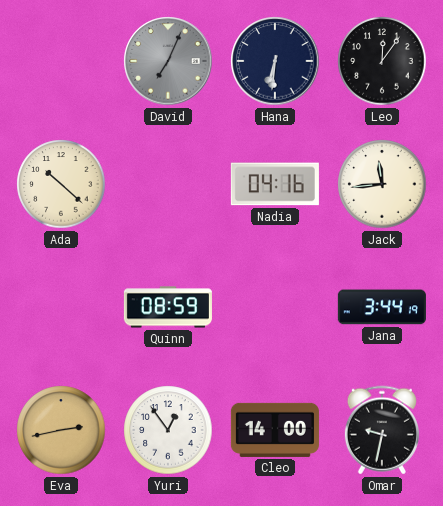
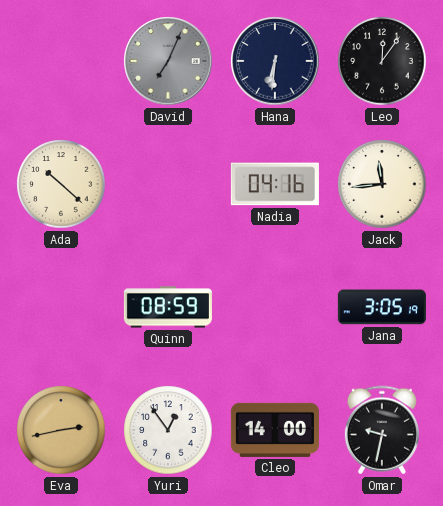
Jana: 3:44 -> 3:05
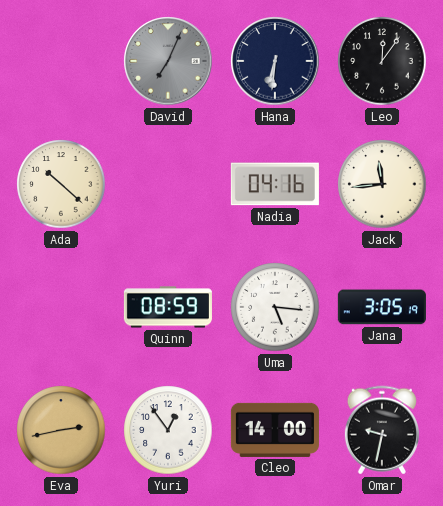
Uma: none -> 5:16
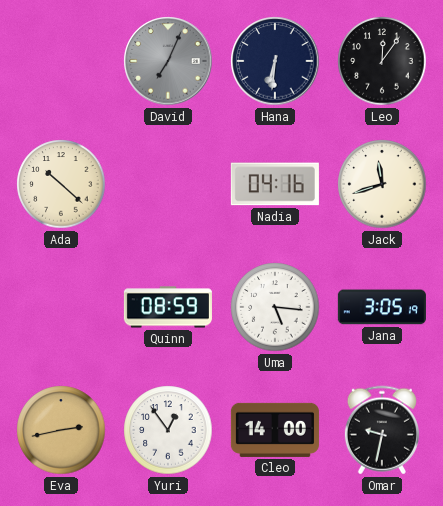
Jack: 11:44 -> 11:42
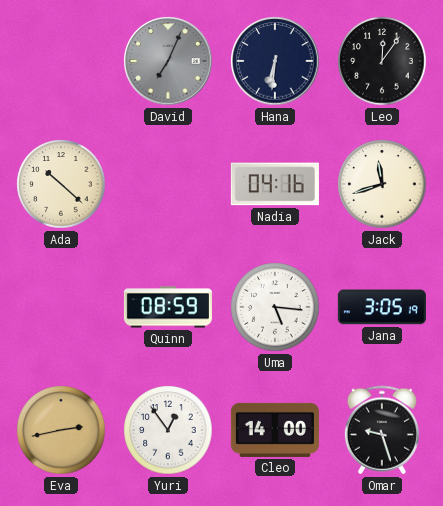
Omar: 9:32 -> 9:27
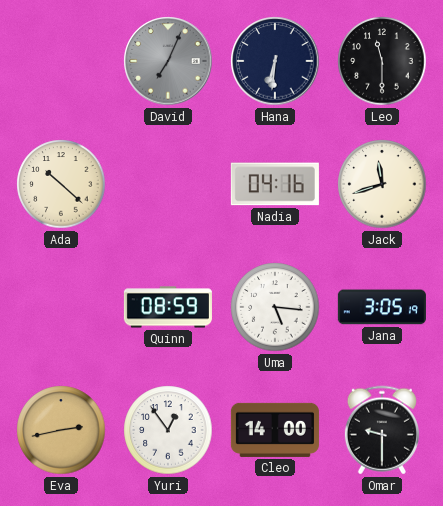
Leo: 12:06 -> 11:30
Omar: 9:27 -> 9:30
